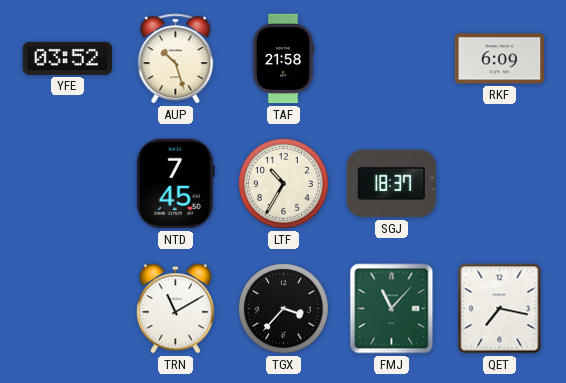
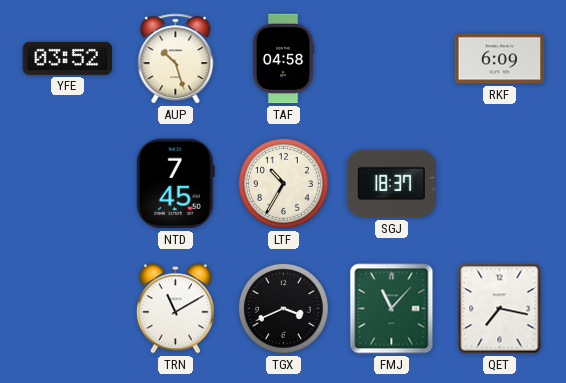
TAF: 21:58 -> 04:58
TGX: 3:37 -> 3:41
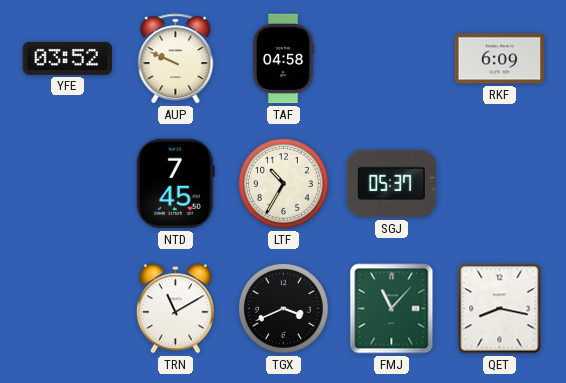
AUP: 10:27 -> 9:49
SGJ: 18:37 -> 05:37
QET: 7:17 -> 8:17
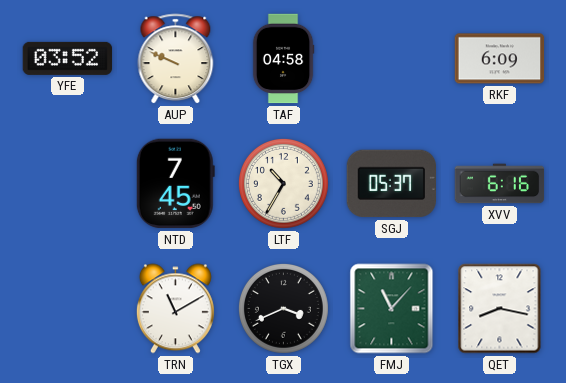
XVV: none -> 6:16
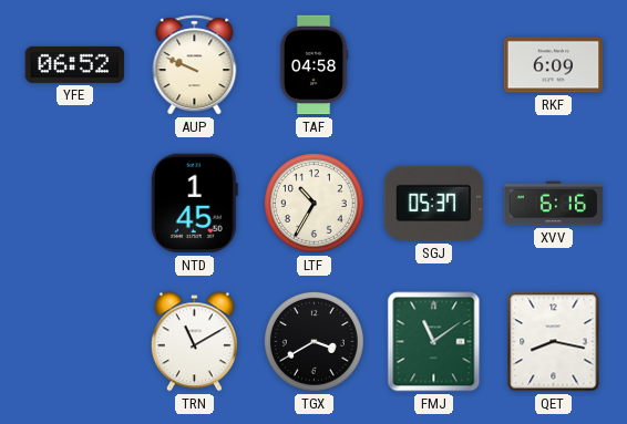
YFE: 03:52 -> 06:52
NTD: 7:45 -> 1:45
TGX: 3:41 -> 3:40
FMJ: 11:07 -> 11:09
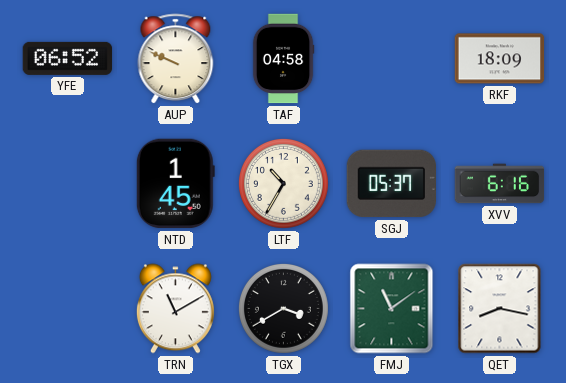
RKF: 6:09 -> 18:09
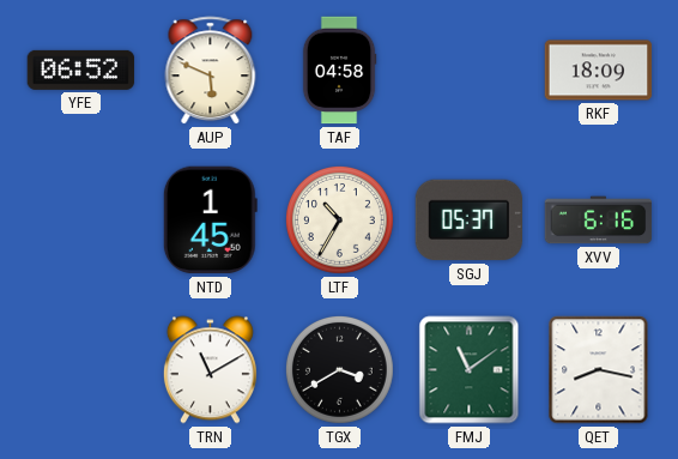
AUP: 9:49 -> 5:49
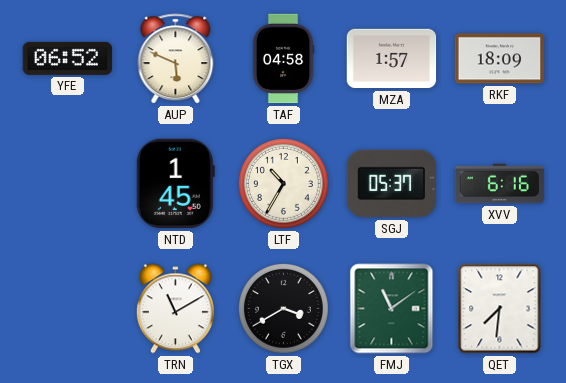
MZA: none -> 1:57
QET: 8:17 -> 7:31
